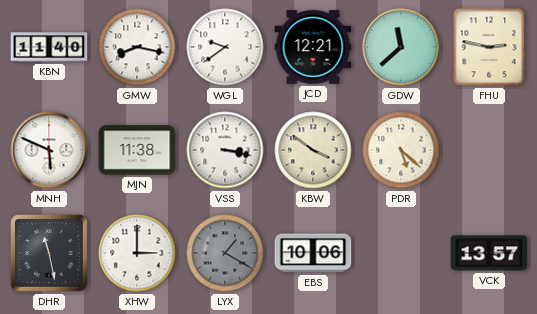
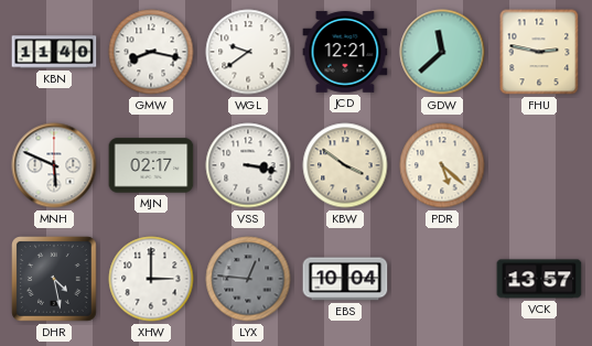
MJN: 11:38 -> 02:17
DHR: 11:28 -> 4:28
LYX: 1:20 -> 12:46
EBS: 10:06 -> 10:04
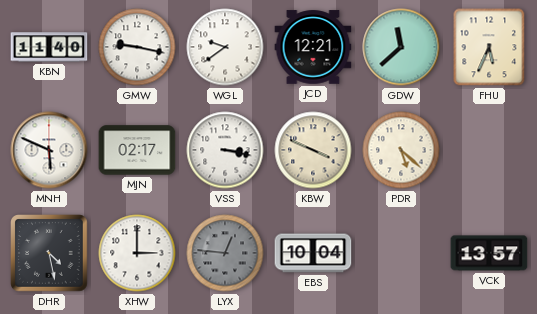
GMW: 8:17 -> 9:17
FHU: 2:47 -> 5:34
KBW: 3:51 -> 3:49
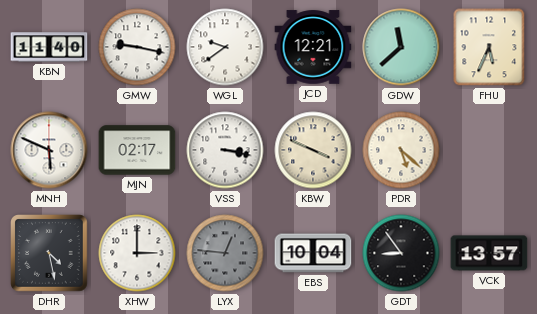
GDT: none -> 8:54
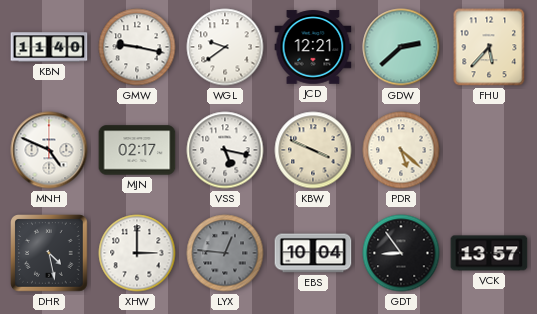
GDW: 11:38 -> 2:38
FHU: 5:34 -> 5:37
MNH: 5:49 -> 4:49
VSS: 3:17 -> 5:17
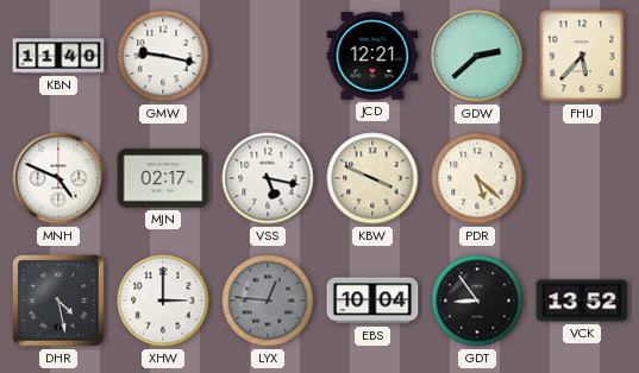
WGL: 9:39 -> none
VCK: 13:57 -> 13:52
